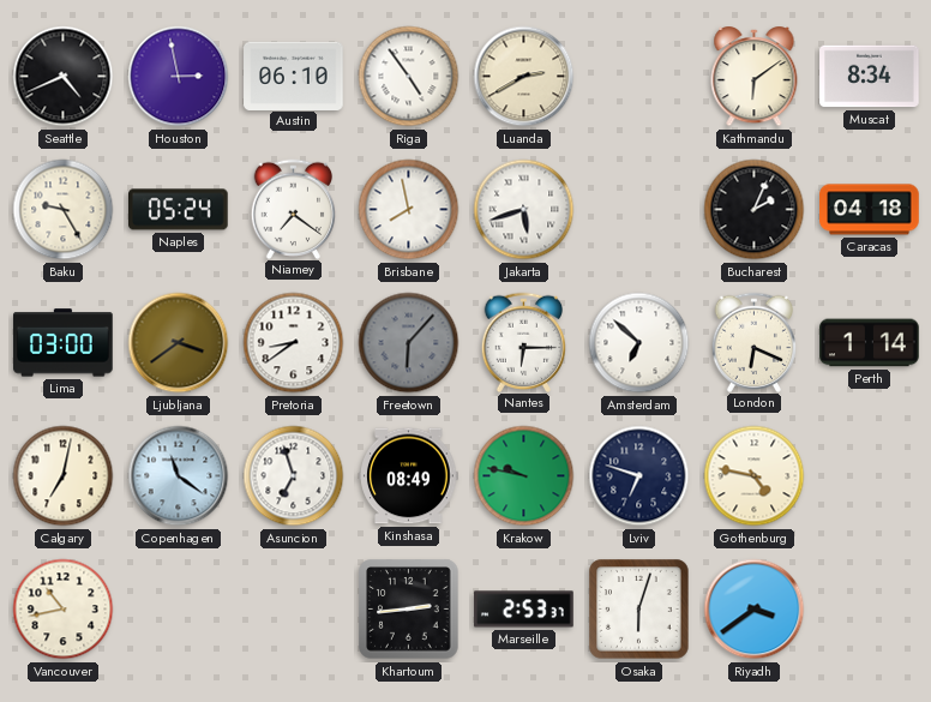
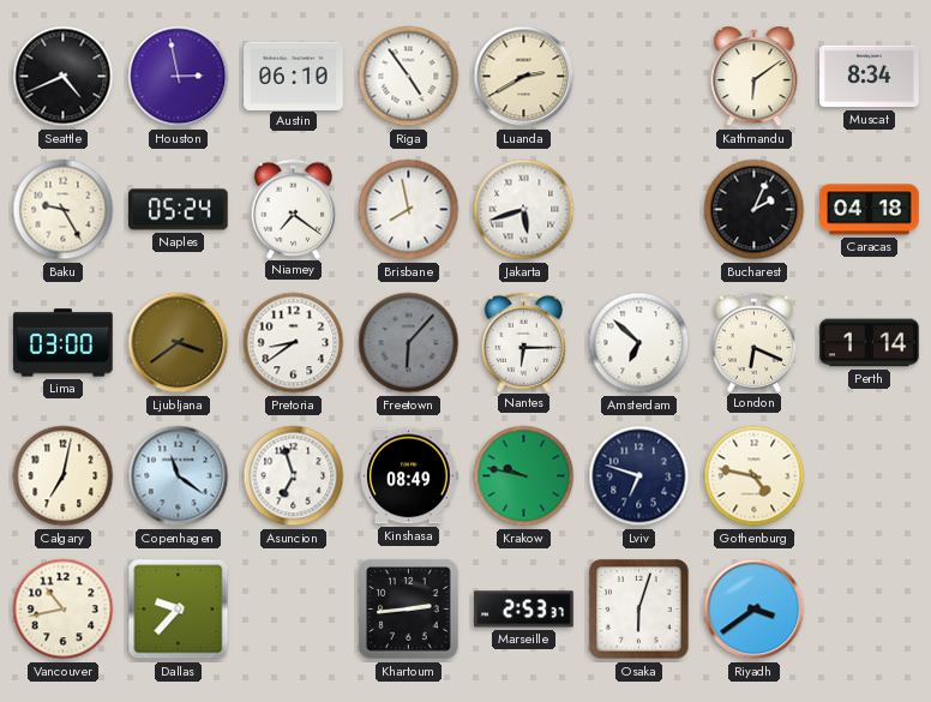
Dallas: none -> 9:37
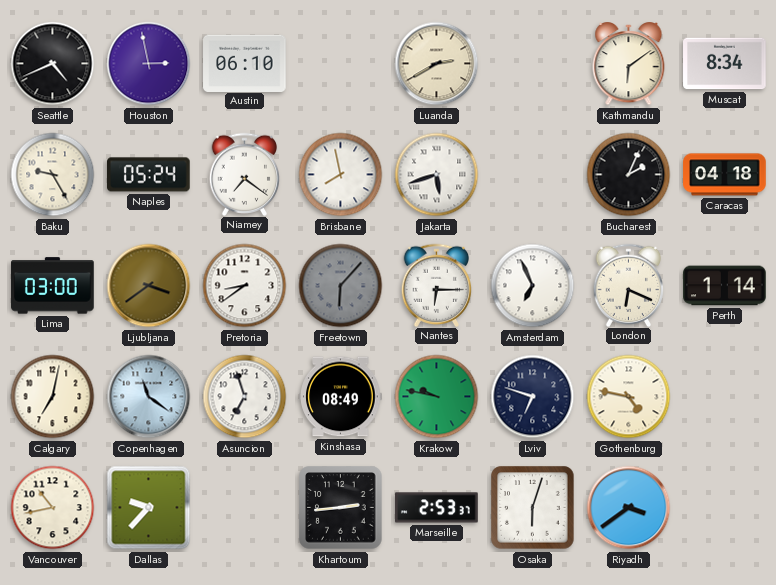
Riga: 4:54 -> none
Amsterdam: 6:52 -> 6:56
